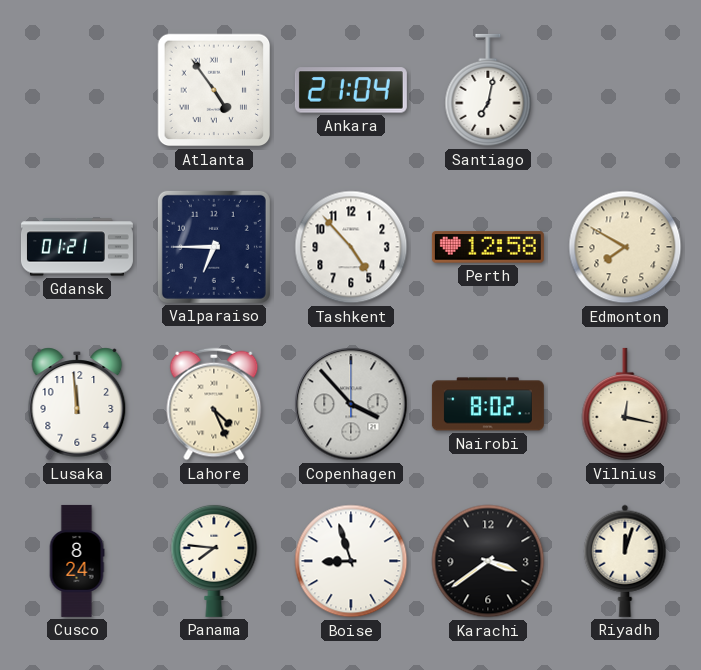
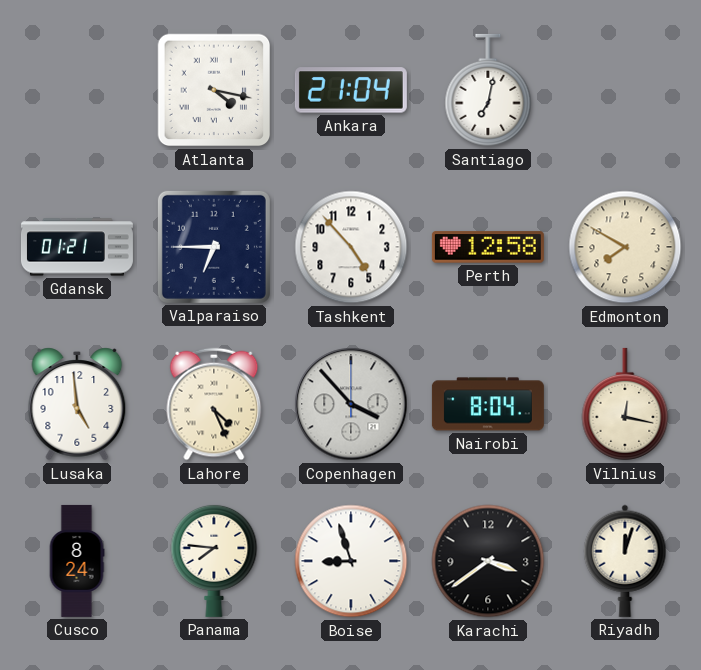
Atlanta: 4:54 -> 4:17
Lusaka: 11:59 -> 4:59
Nairobi: 8:02 -> 8:04
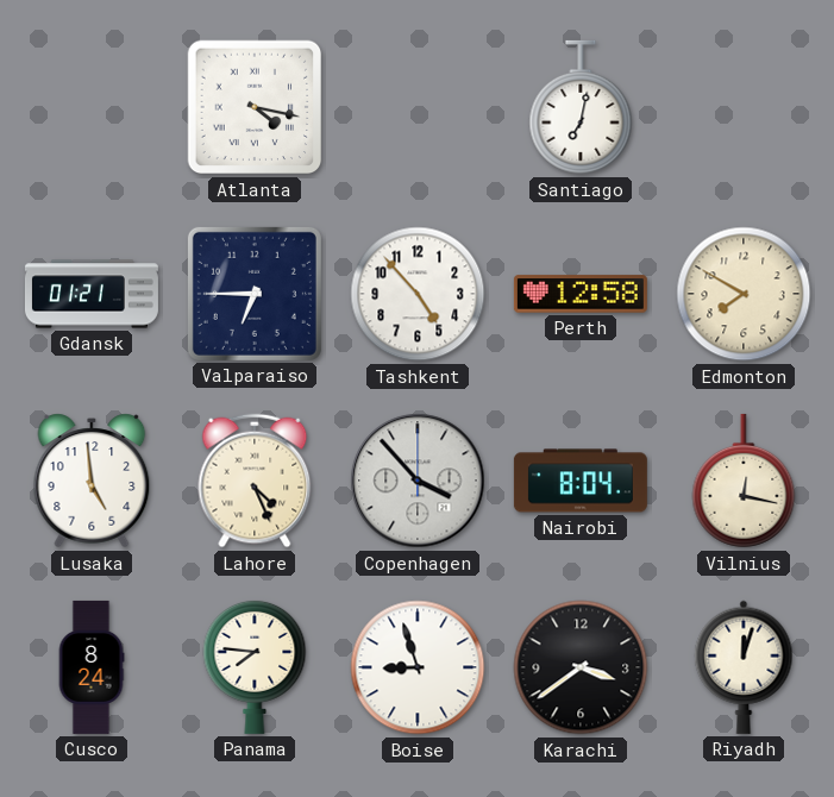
Ankara: 21:04 -> none
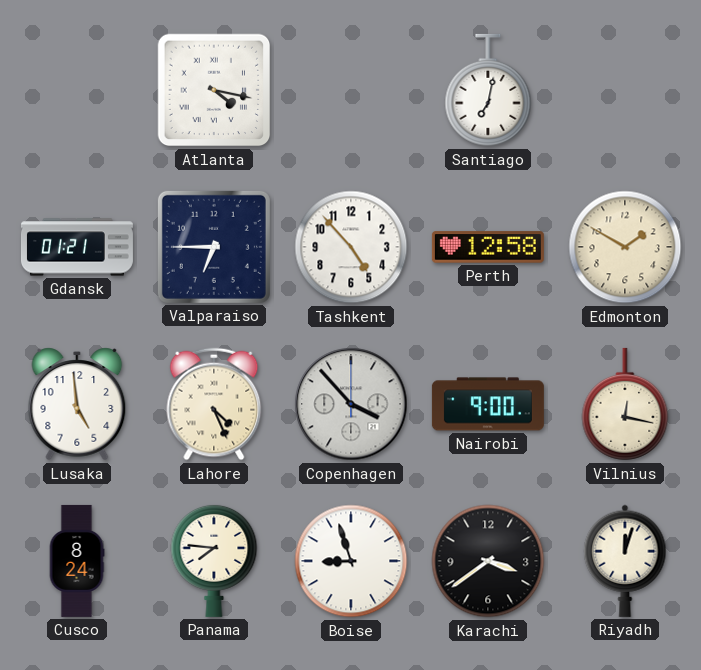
Edmonton: 7:50 -> 1:50
Nairobi: 8:04 -> 9:00
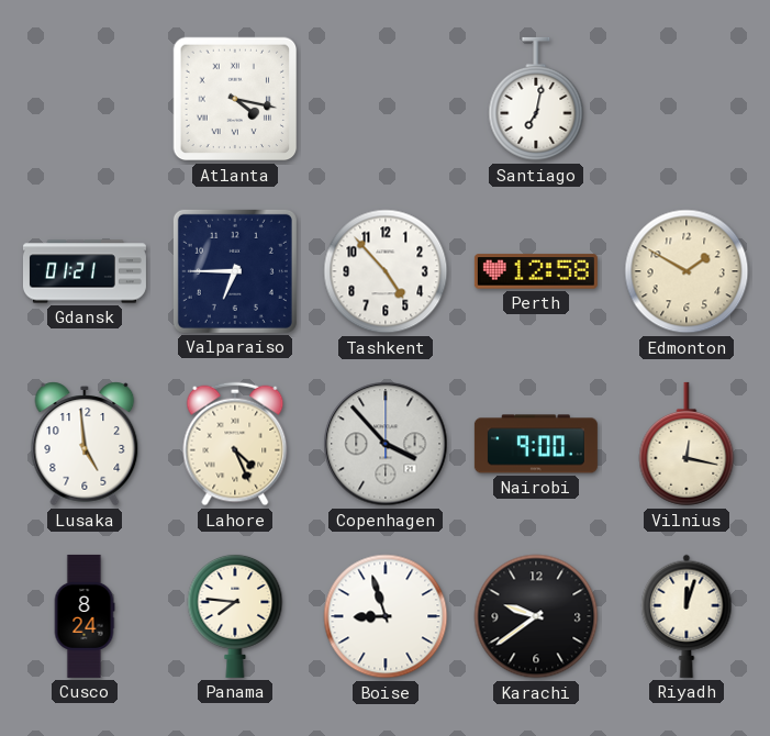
Karachi: 3:39 -> 9:39
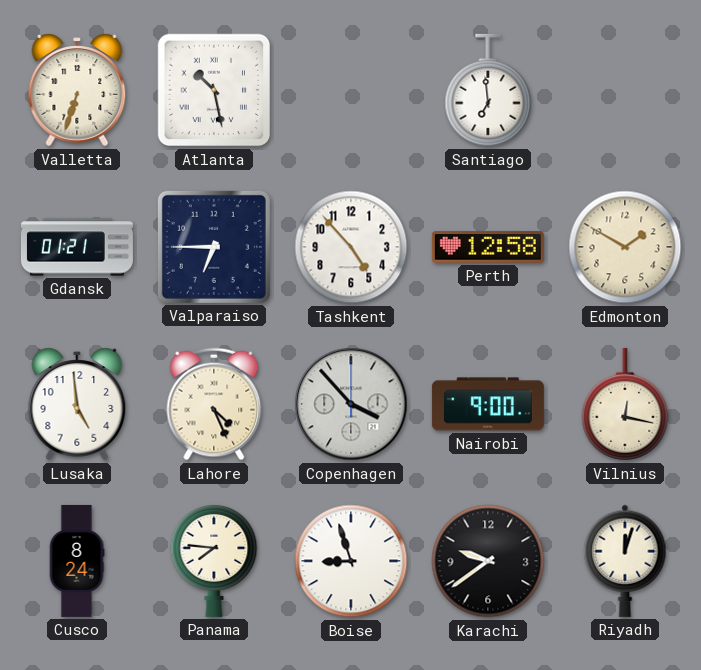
Valletta: none -> 6:33
Atlanta: 4:17 -> 10:28
Santiago: 7:02 -> 6:59
